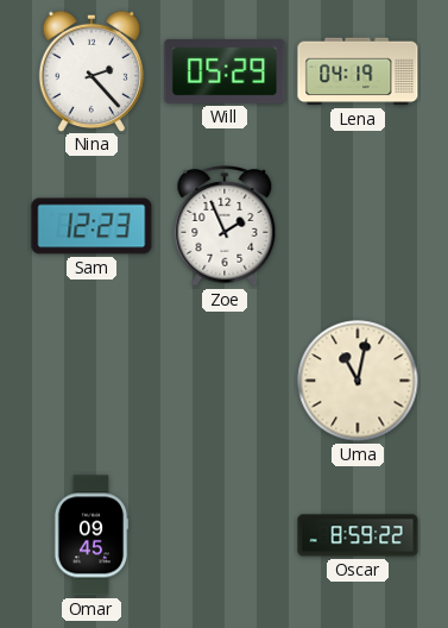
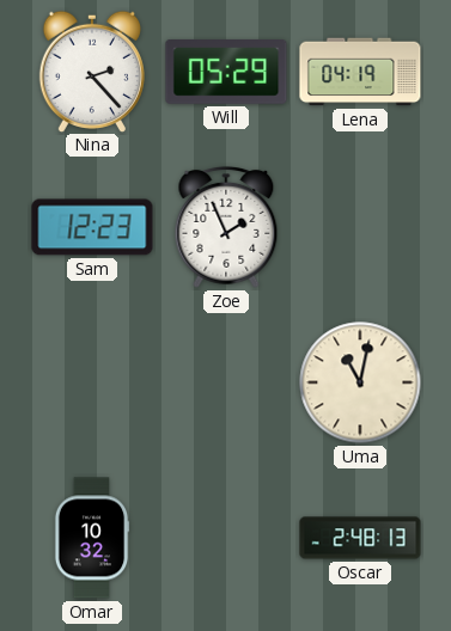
Omar: 09:45 -> 10:32
Oscar: 8:59 -> 2:48
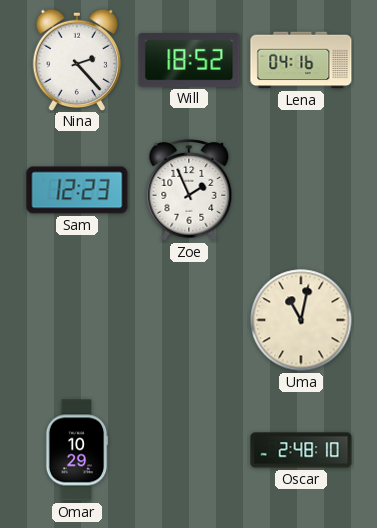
Will: 05:29 -> 18:52
Lena: 04:19 -> 04:16
Omar: 10:32 -> 10:29
Oscar: 2:48:13 -> 2:48:10
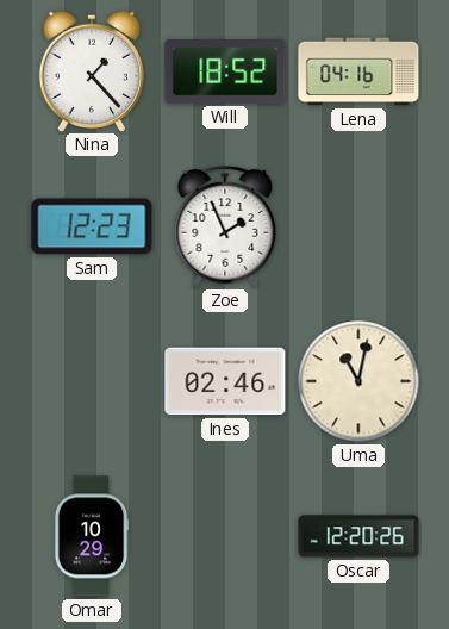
Nina: 2:23 -> 1:23
Ines: none -> 02:46
Oscar: 2:48 -> 12:20
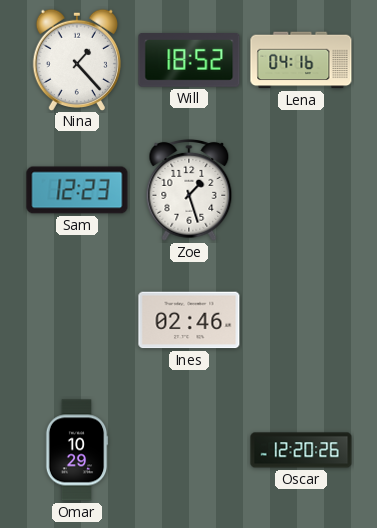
Zoe: 1:56 -> 1:27
Uma: 11:02 -> none
